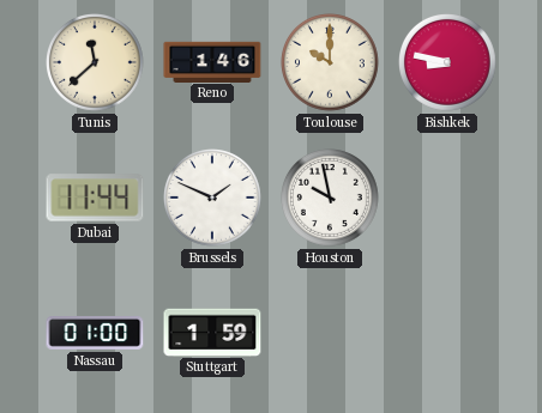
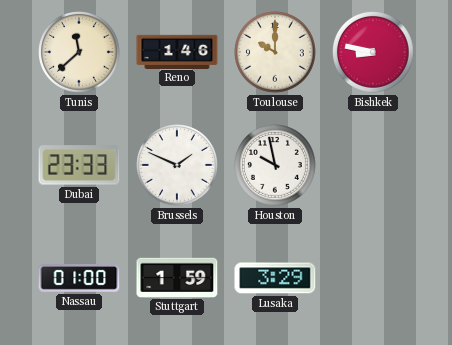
Dubai: 11:44 -> 23:33
Lusaka: none -> 3:29
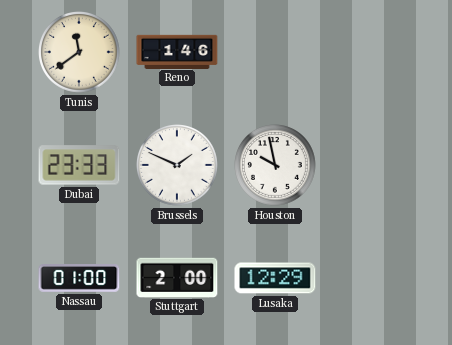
Tunis: 11:38 -> 11:39
Toulouse: 10:00 -> none
Bishkek: 8:47 -> none
Stuttgart: 1:59 -> 2:00
Lusaka: 3:29 -> 12:29
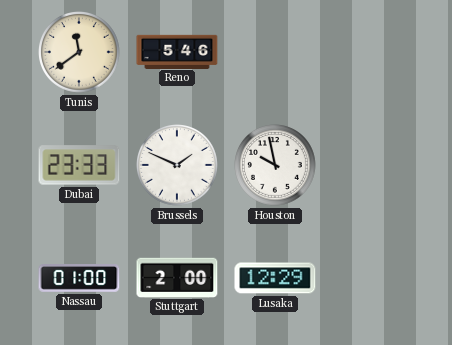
Reno: 1:46 -> 5:46
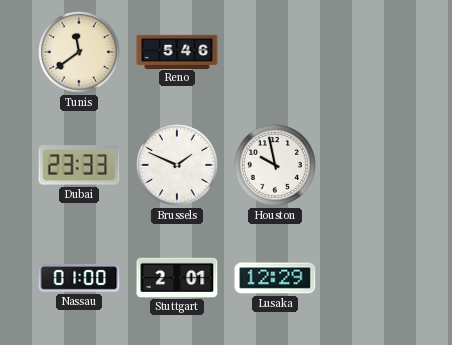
Stuttgart: 2:00 -> 2:01
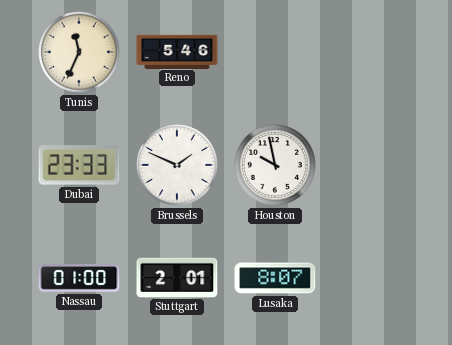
Tunis: 11:39 -> 11:34
Lusaka: 12:29 -> 8:07
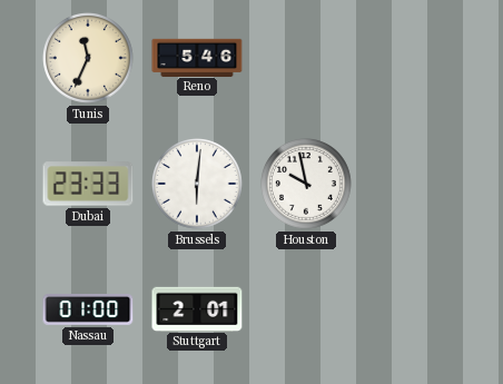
Brussels: 1:49 -> 6:01
Lusaka: 8:07 -> none
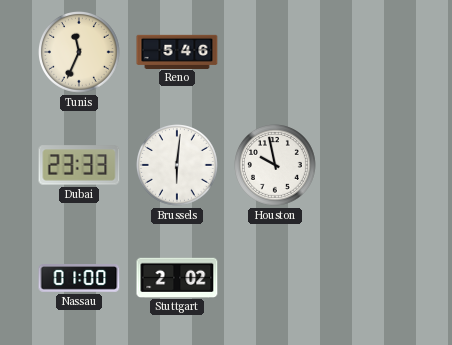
Stuttgart: 2:01 -> 2:02
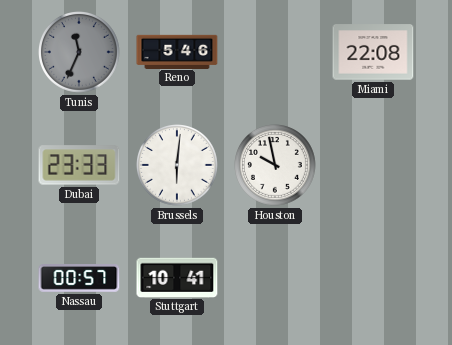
Tunis dial: cream -> grey
Miami: none -> 22:08
Nassau: 01:00 -> 00:57
Stuttgart: 2:02 -> 10:41
